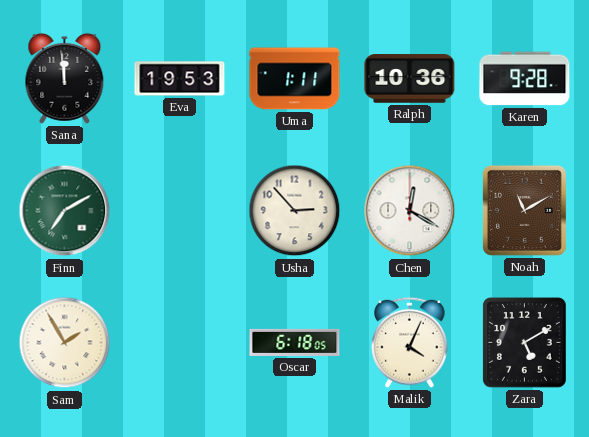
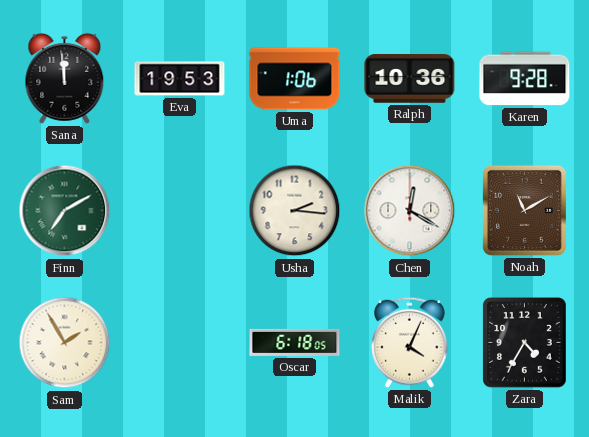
Uma: 1:11 -> 1:06
Usha: 2:53 -> 2:16
Zara: 5:10 -> 4:35
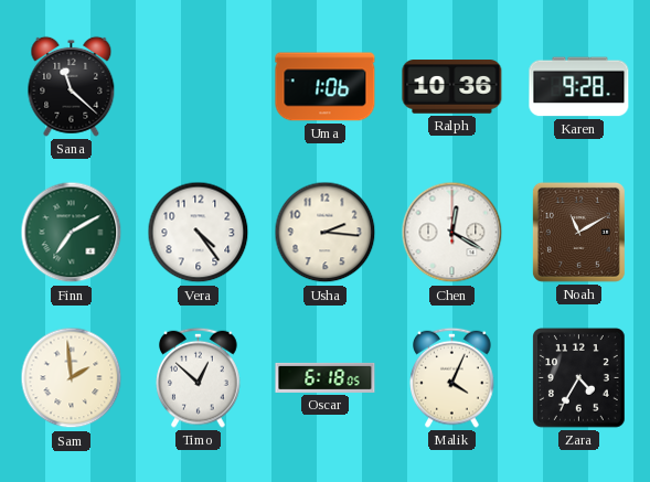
Sana: 11:59 -> 11:22
Eva: 19:53 -> none
Vera: none -> 4:24
Sam: 1:55 -> 1:59
Timo: none -> 12:52
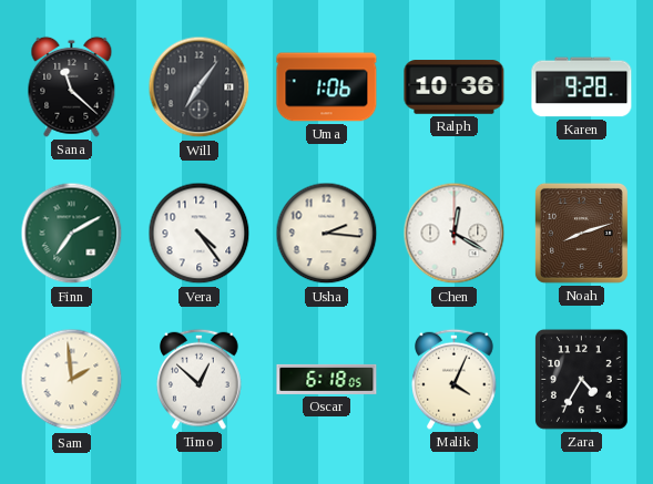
Will: none -> 7:06
Noah: 11:10 -> 8:12
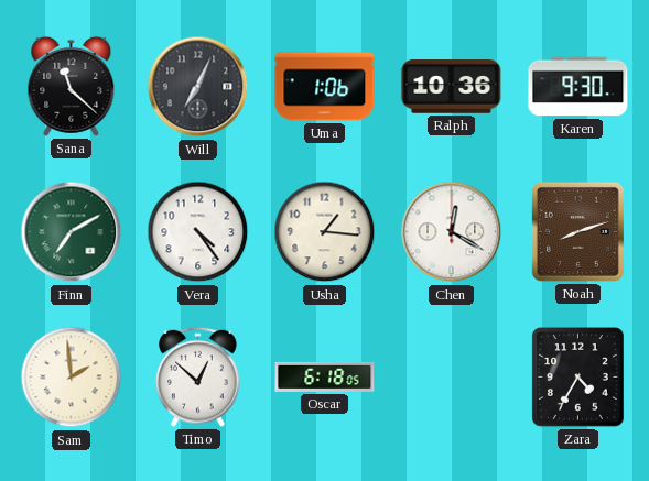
Will: 7:06 -> 7:04
Karen: 9:28 -> 9:30
Usha: 2:16 -> 1:16
Malik: 4:04 -> none
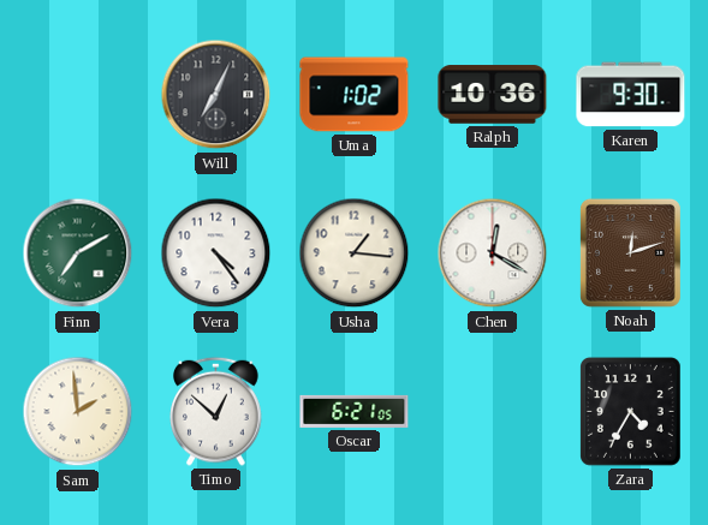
Sana: 11:22 -> none
Uma: 1:06 -> 1:02
Noah: 8:12 -> 12:12
Oscar: 6:18 -> 6:21
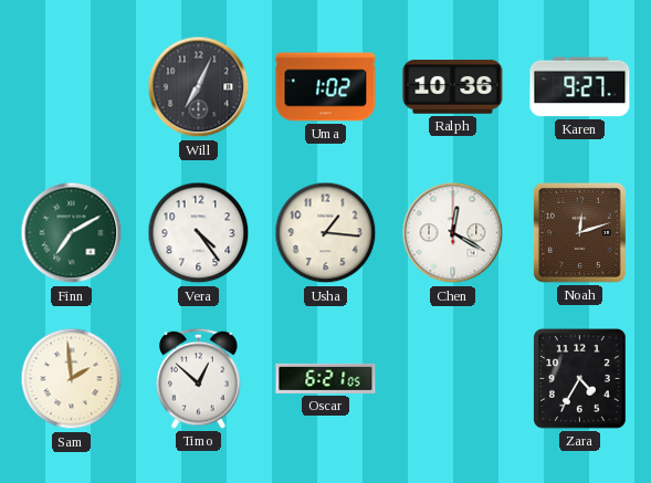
Karen: 9:30 -> 9:27
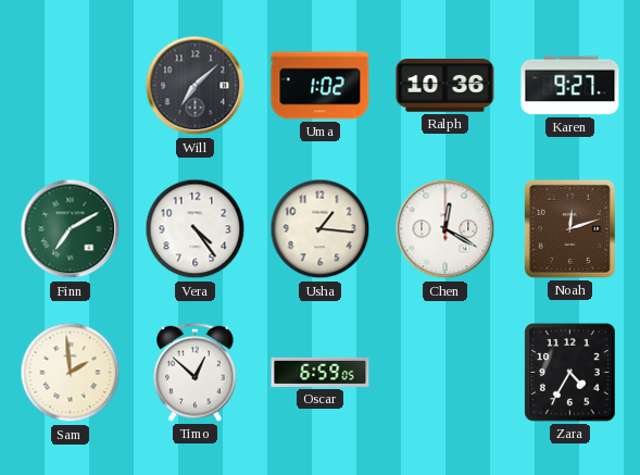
Will: 7:04 -> 7:08
Oscar: 6:21 -> 6:59
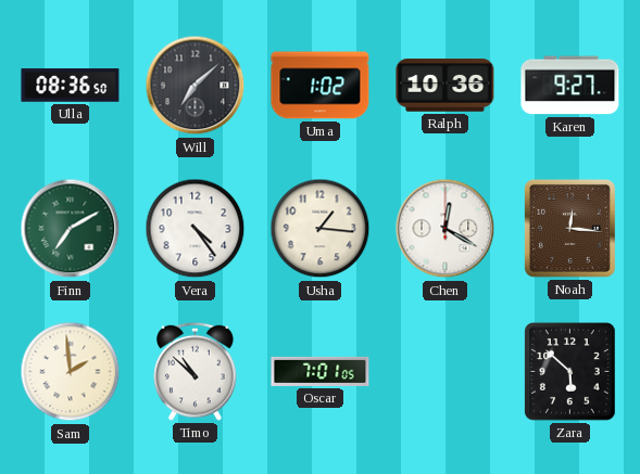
Ulla: none -> 08:36
Noah: 12:12 -> 12:16
Timo: 12:52 -> 10:52
Oscar: 6:59 -> 7:01
Zara: 4:35 -> 5:52
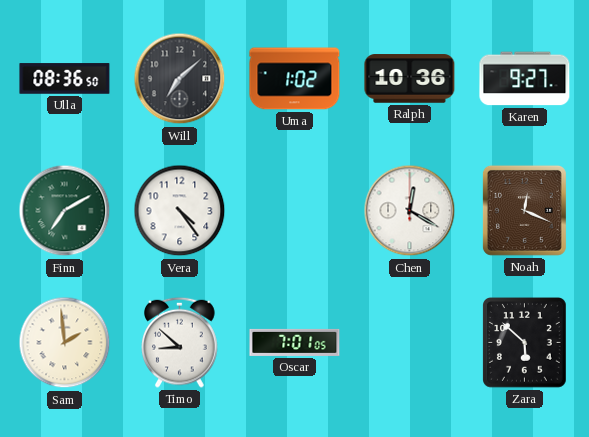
Usha: 1:16 -> none
Noah: 12:16 -> 12:19
Timo: 10:52 -> 8:52
